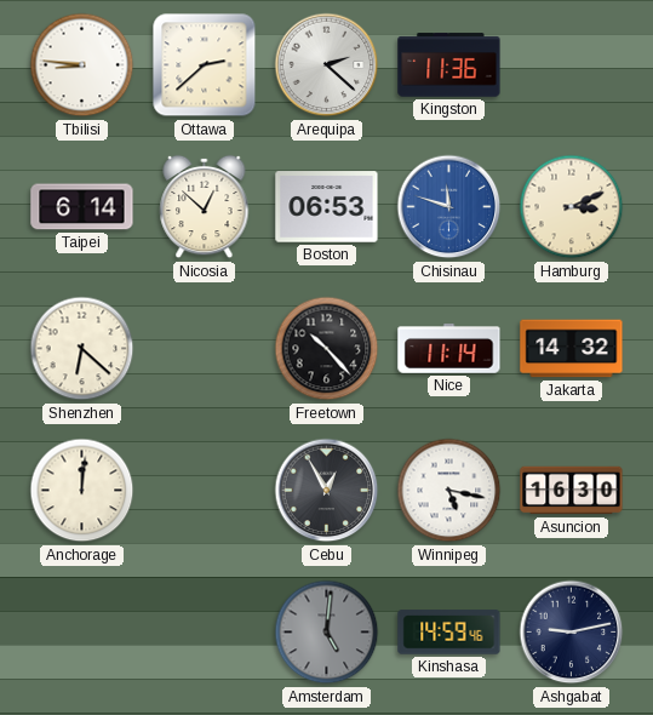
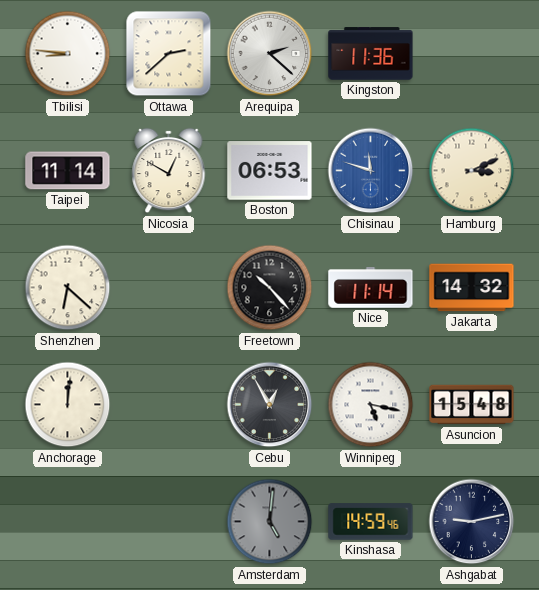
Taipei: 6:14 -> 11:14
Nicosia: 12:52 -> 12:50
Asuncion: 16:30 -> 15:48
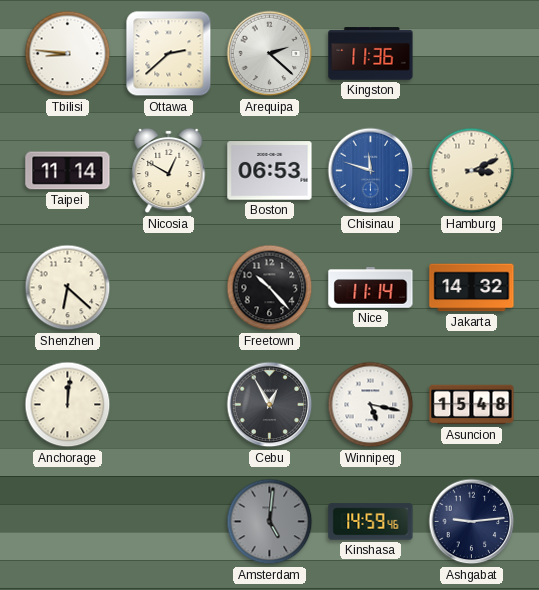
Ashgabat: 9:13 -> 9:14
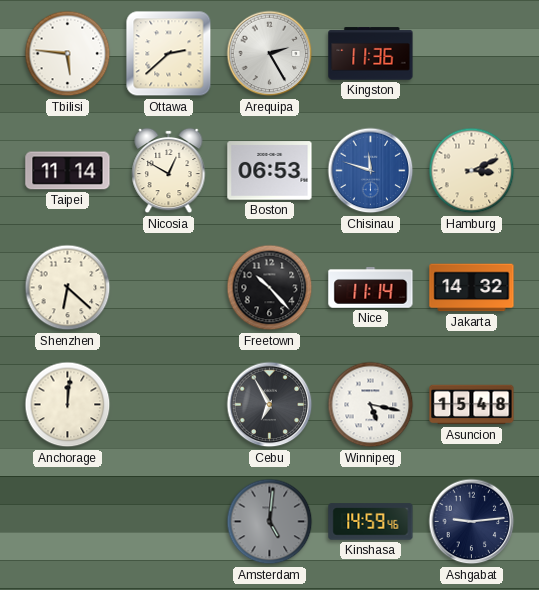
Tbilisi: 8:46 -> 5:46
Arequipa: 2:22 -> 2:25
Cebu: 12:55 -> 6:55
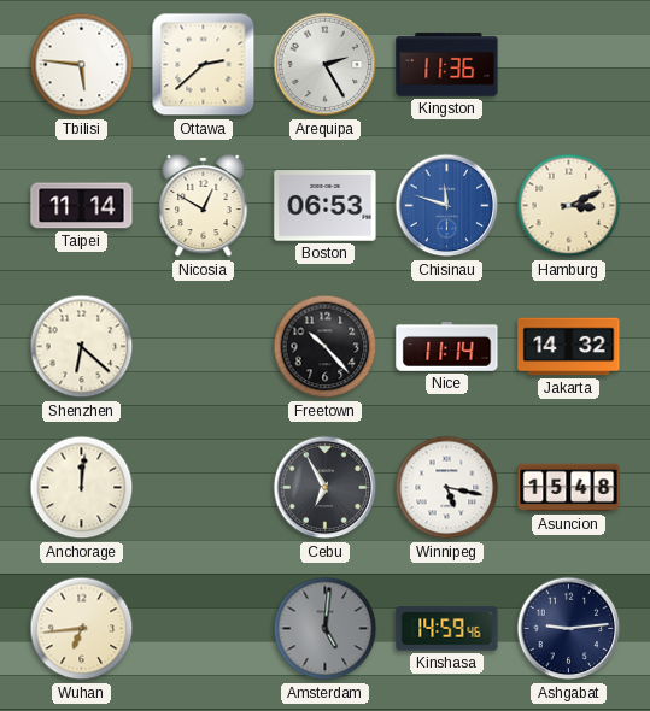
Wuhan: none -> 6:44
